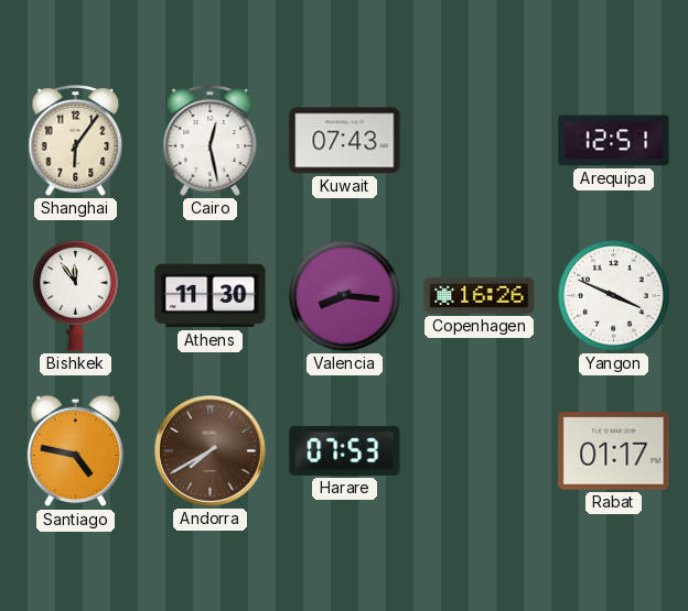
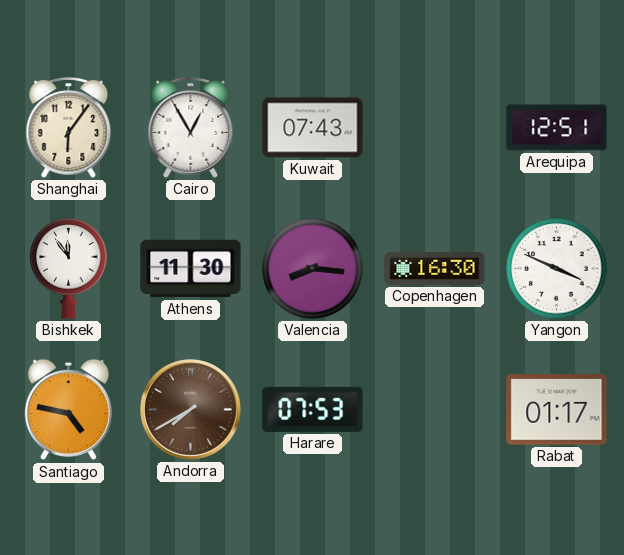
Cairo: 12:28 -> 12:55
Copenhagen: 16:26 -> 16:30
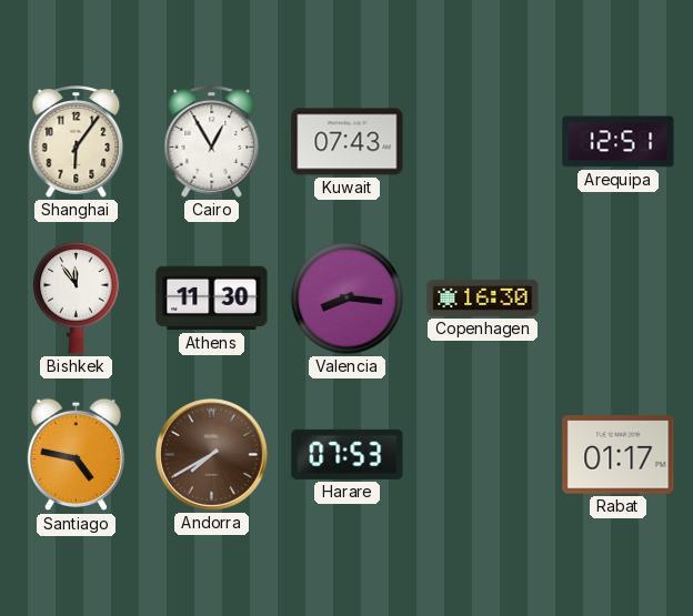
Yangon: 3:49 -> none
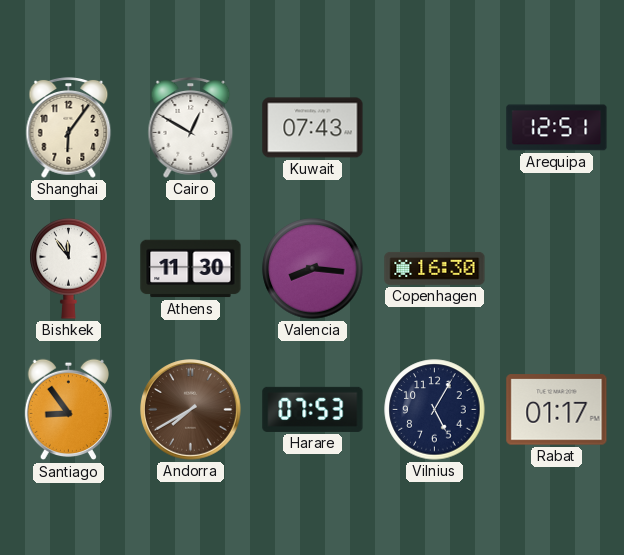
Cairo: 12:55 -> 12:50
Santiago: 4:47 -> 8:54
Vilnius: none -> 5:05
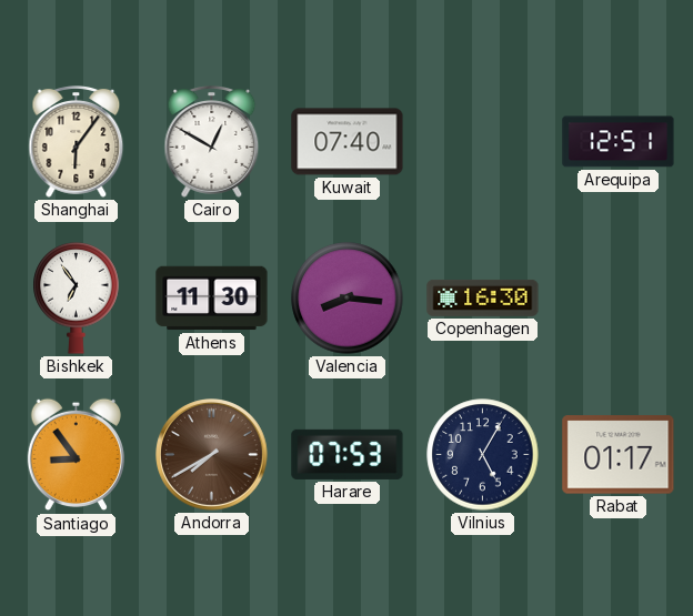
Kuwait: 07:43 -> 07:40
Bishkek: 11:54 -> 6:54
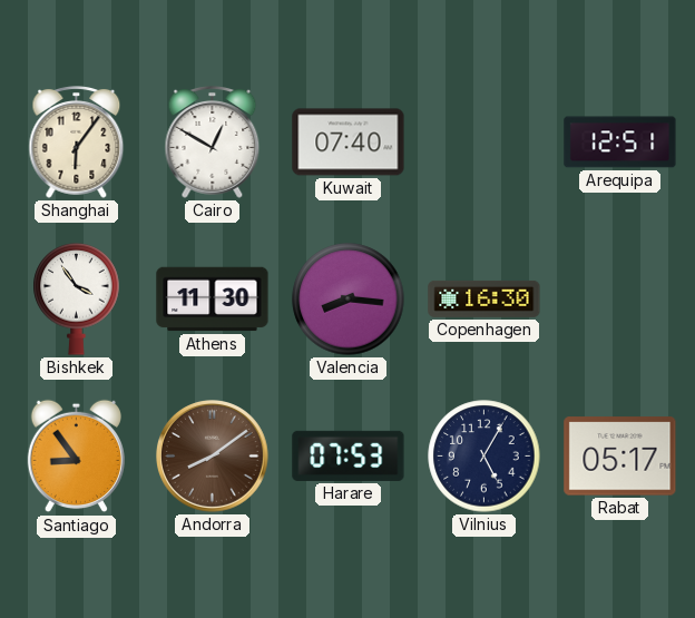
Bishkek: 6:54 -> 3:54
Andorra: 7:40 -> 8:09
Rabat: 01:17 -> 05:17
